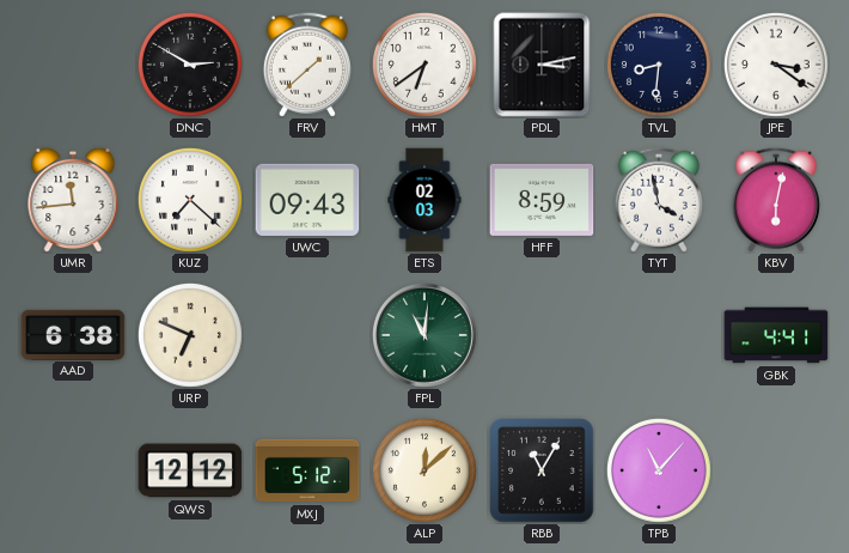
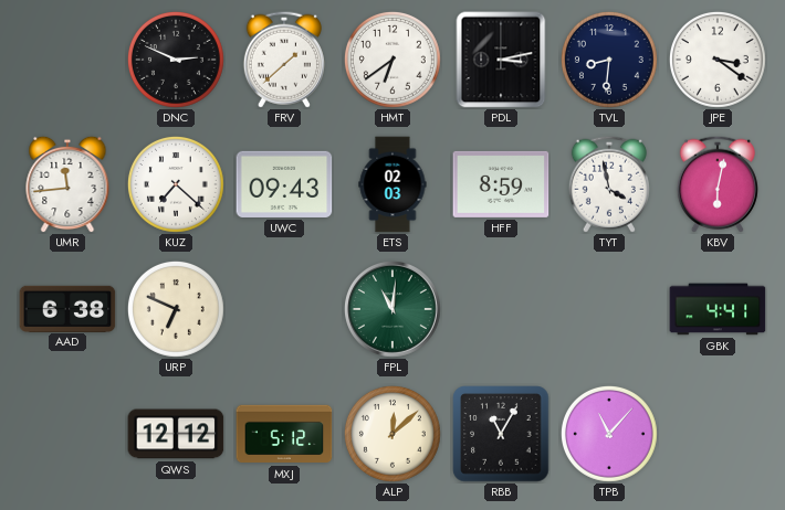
DNC: 2:50 -> 2:49
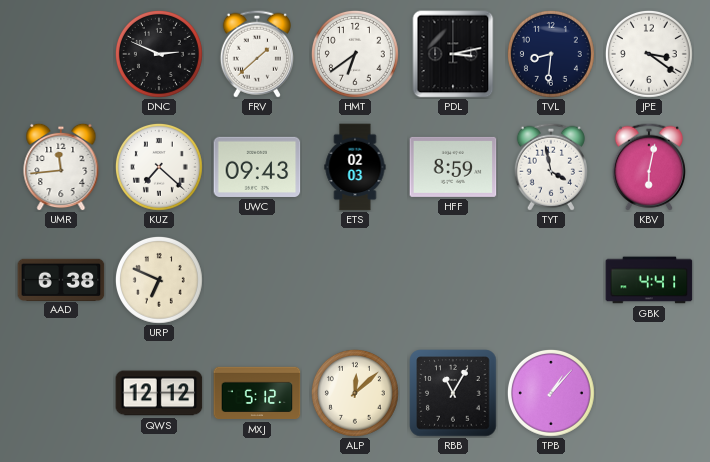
FPL: 11:01 -> none
TPB: 11:07 -> 1:07
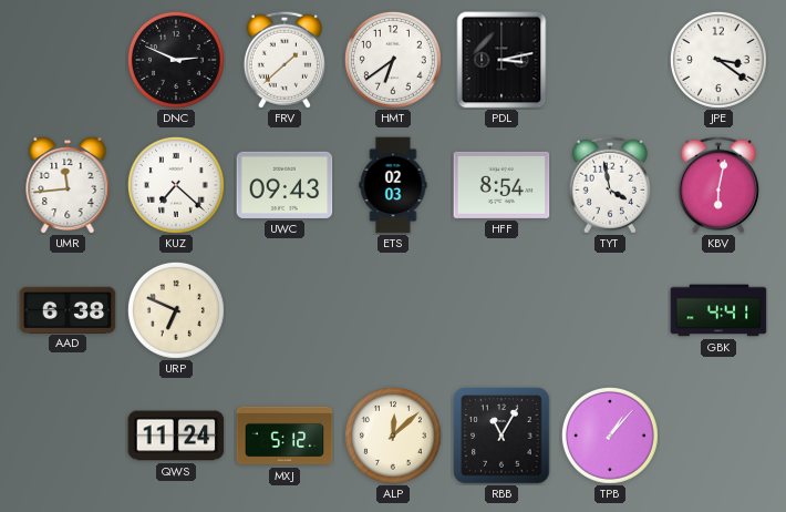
TVL: 8:31 -> none
HFF: 8:59 -> 8:54
QWS: 12:12 -> 11:24
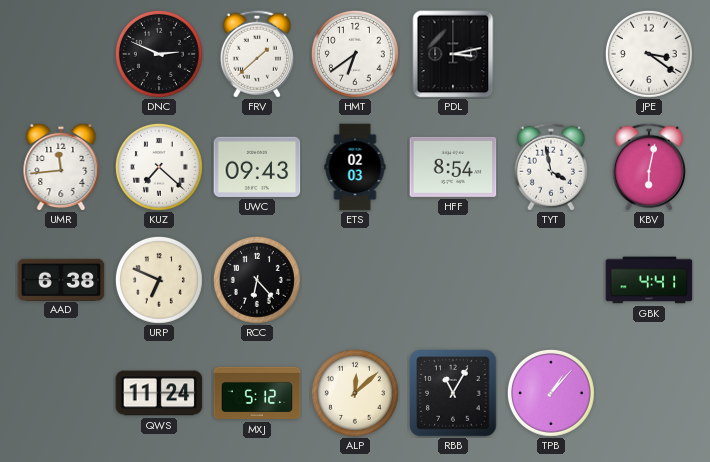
RCC: none -> 6:23
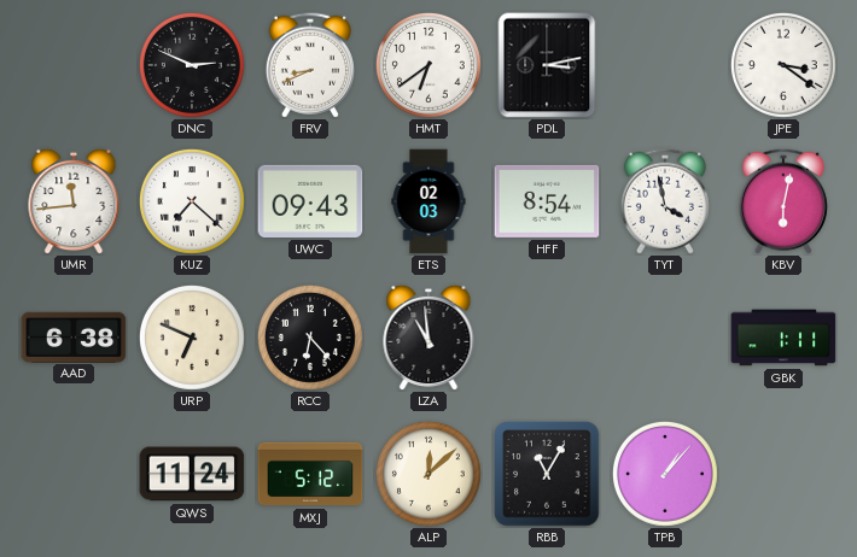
FRV: 1:38 -> 8:41
LZA: none -> 10:59
GBK: 4:41 -> 1:11
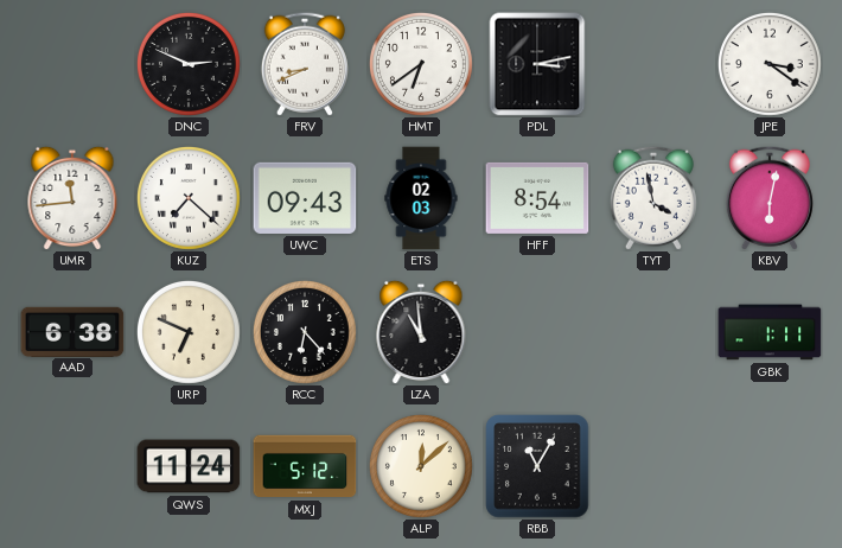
TPB: 1:07 -> none
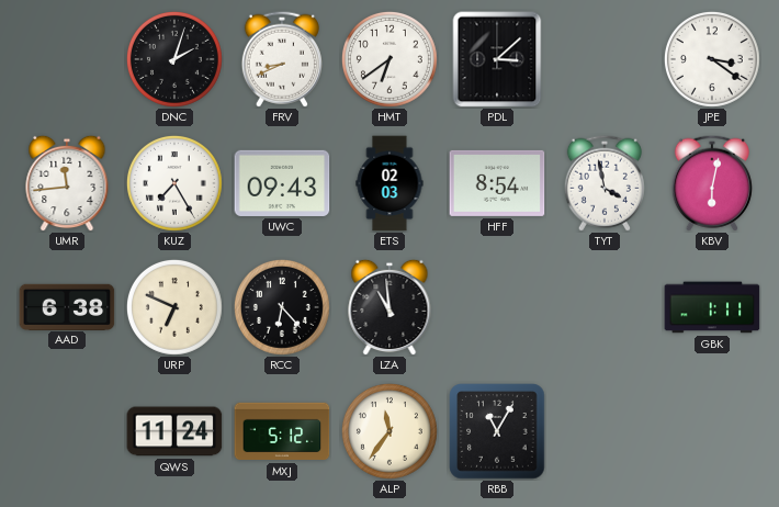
DNC: 2:49 -> 2:03
PDL: 3:13 -> 3:08
KUZ: 7:22 -> 7:25
ALP: 12:08 -> 11:36
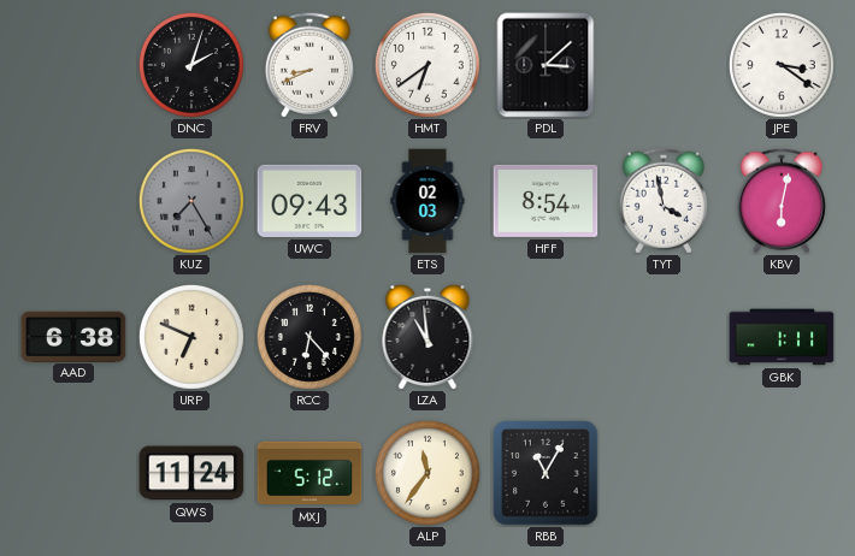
UMR: 11:44 -> none
KUZ dial: white -> grey
